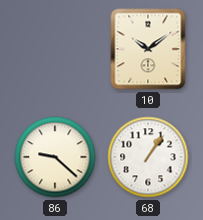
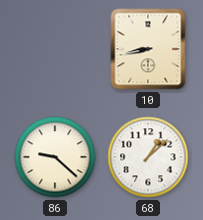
10: 10:09 -> 8:43
68: 1:06 -> 1:08
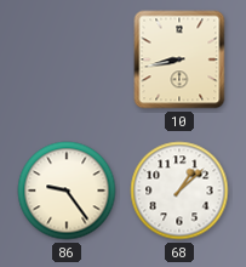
86: 9:22 -> 9:24
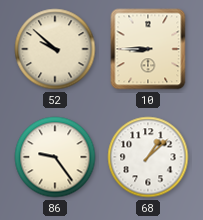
52: none -> 9:52
10: 8:43 -> 8:45
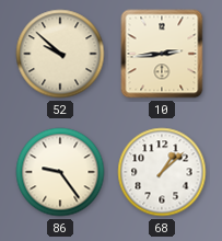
10: 8:45 -> 2:44
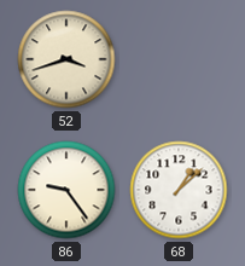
52: 9:52 -> 3:42
10: 2:44 -> none
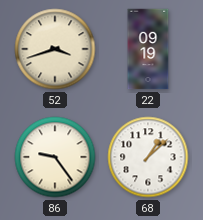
22: none -> 09:19
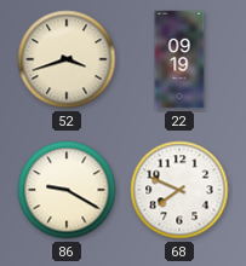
86: 9:24 -> 9:20
68: 1:08 -> 7:49
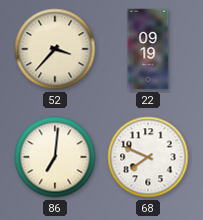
52: 3:42 -> 3:37
86: 9:20 -> 7:01
